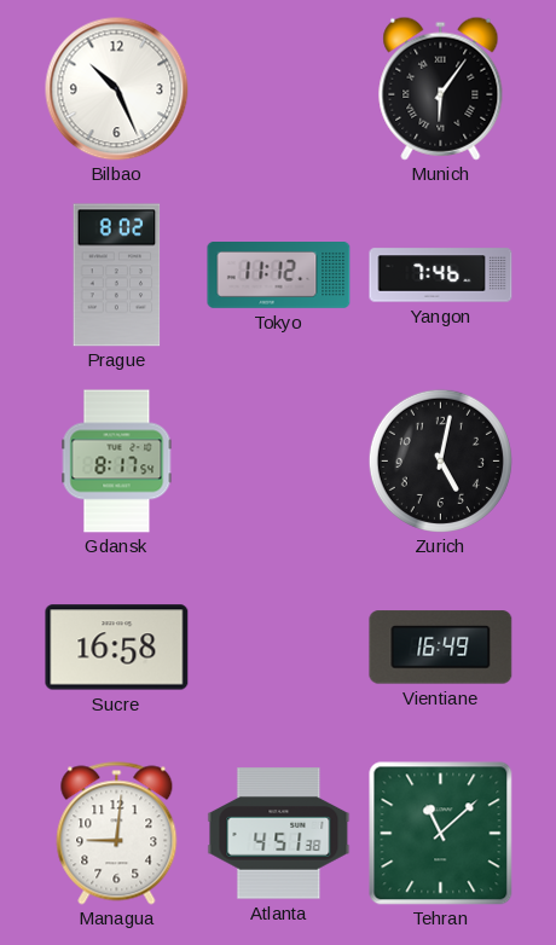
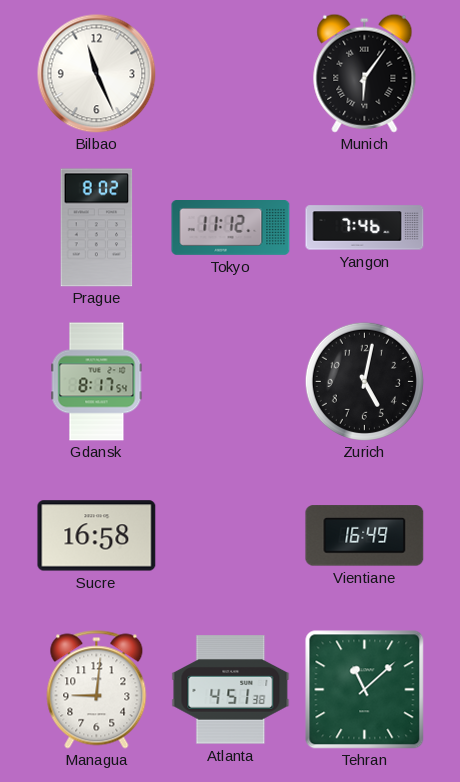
Bilbao: 10:26 -> 11:26
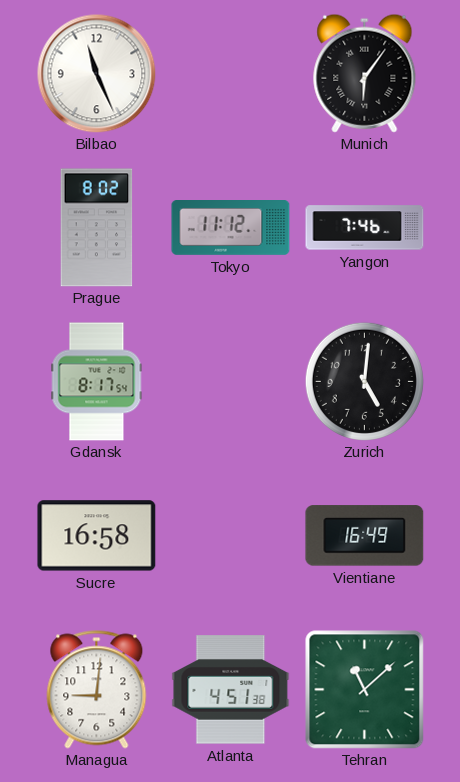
Zurich: 5:02 -> 5:01
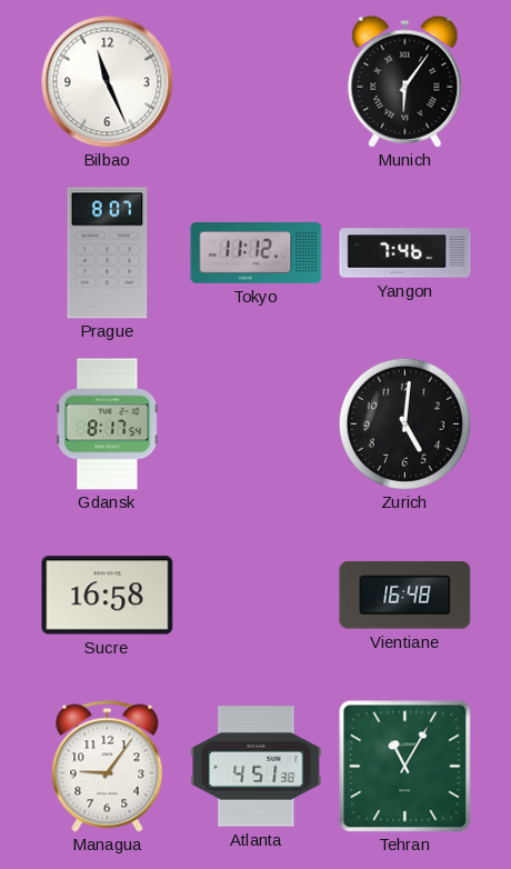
Prague: 8:02 -> 8:07
Vientiane: 16:49 -> 16:48
Managua: 9:01 -> 9:06
Tehran: 11:08 -> 11:05
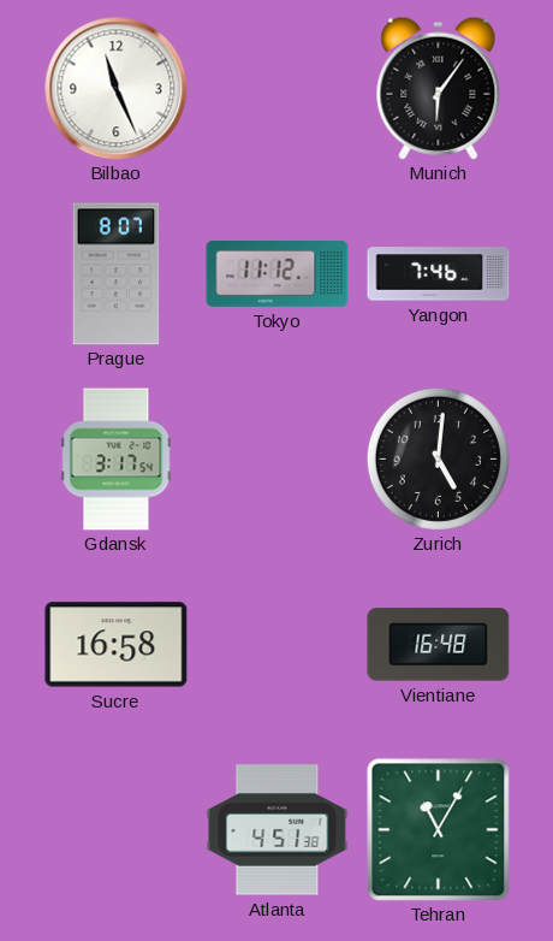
Gdansk: 8:17 -> 3:17
Managua: 9:06 -> none
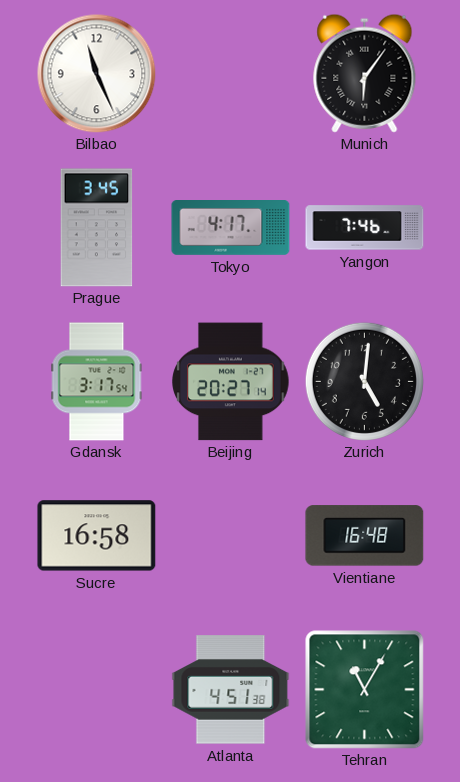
Prague: 8:07 -> 3:45
Tokyo: 11:12 -> 4:17
Beijing: none -> 20:27
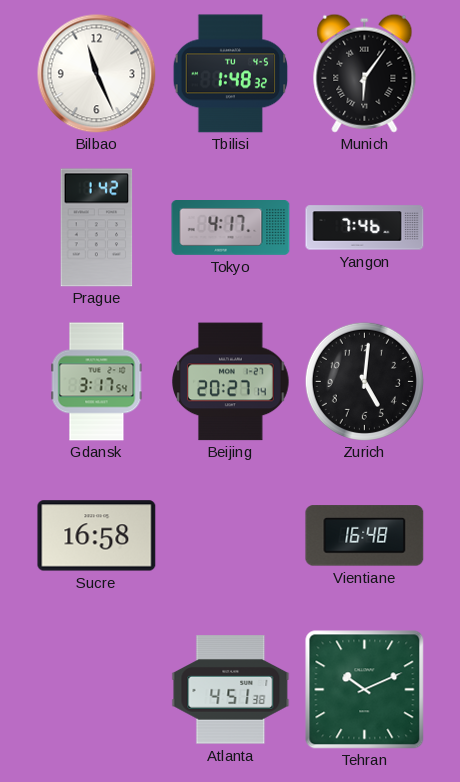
Tbilisi: none -> 1:48
Prague: 3:45 -> 1:42
Tehran: 11:05 -> 10:11
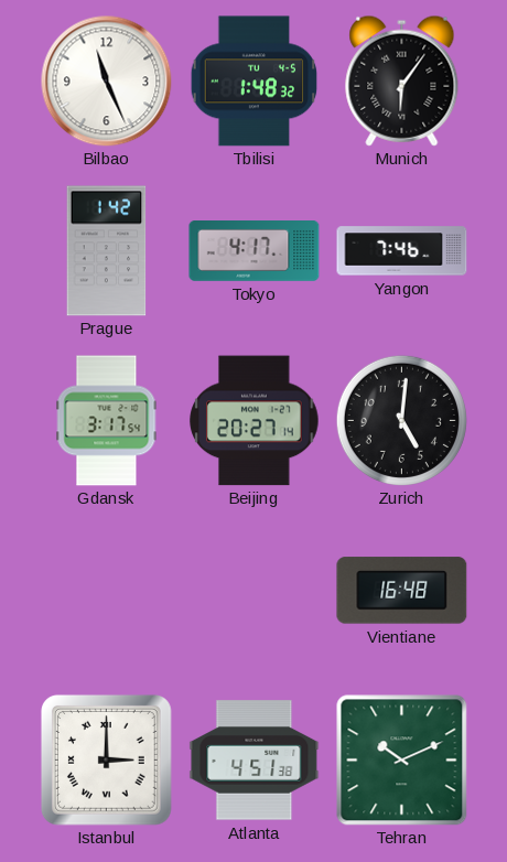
Sucre: 16:58 -> none
Istanbul: none -> 3:00
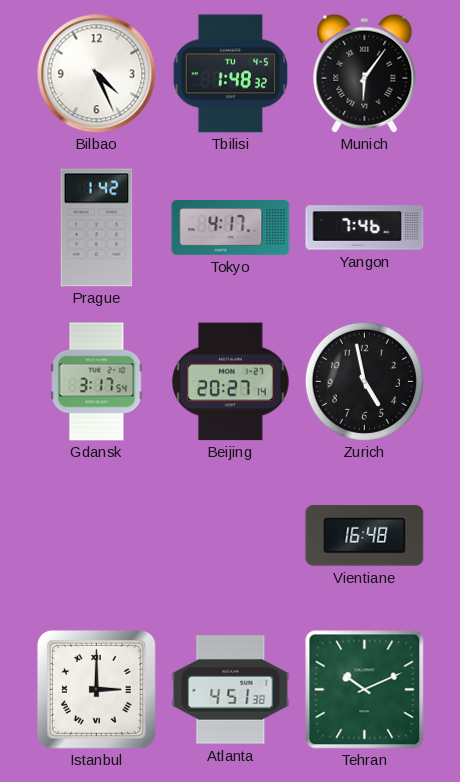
Bilbao: 11:26 -> 4:26
Zurich: 5:01 -> 4:58
